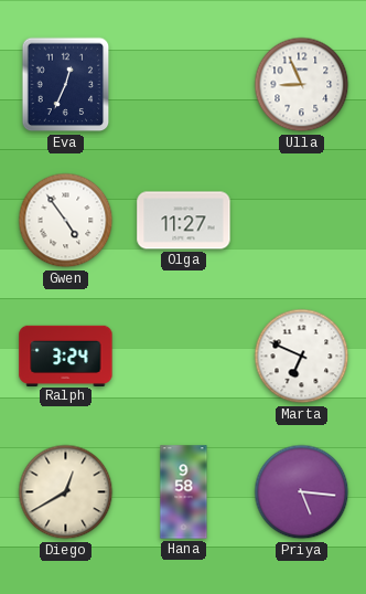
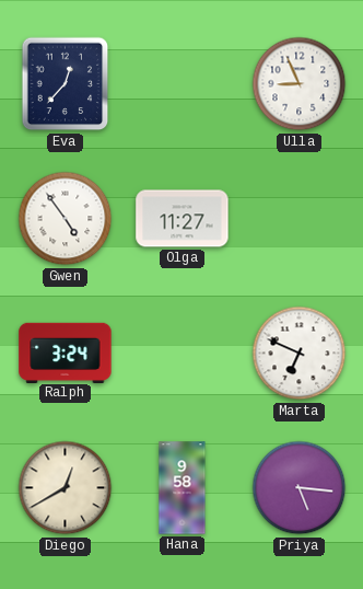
Eva: 12:34 -> 12:37
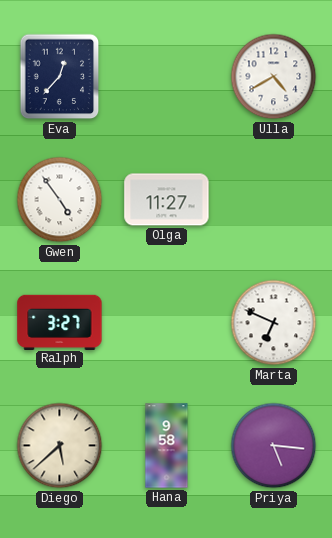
Ulla: 8:56 -> 4:40
Ralph: 3:24 -> 3:27
Diego: 12:40 -> 5:38
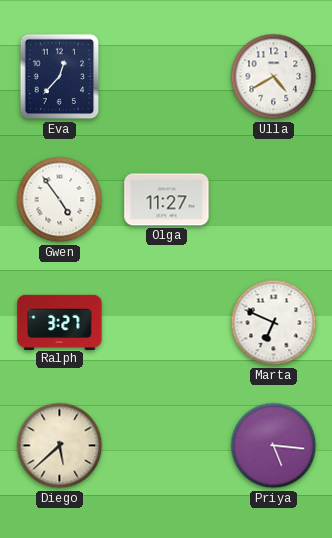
Hana: 9:58 -> none
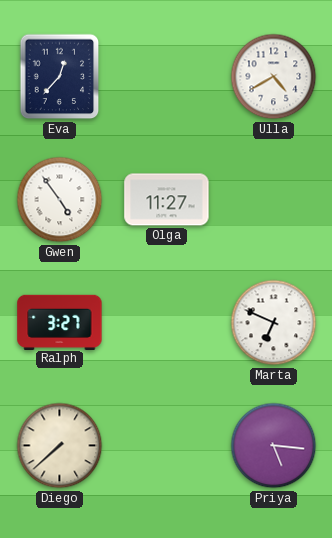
Diego: 5:38 -> 7:38
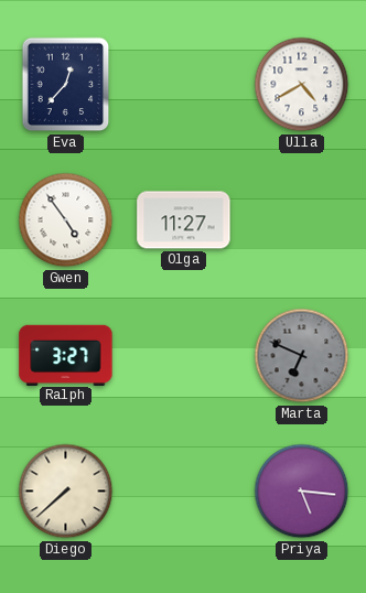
Marta dial: white -> grey
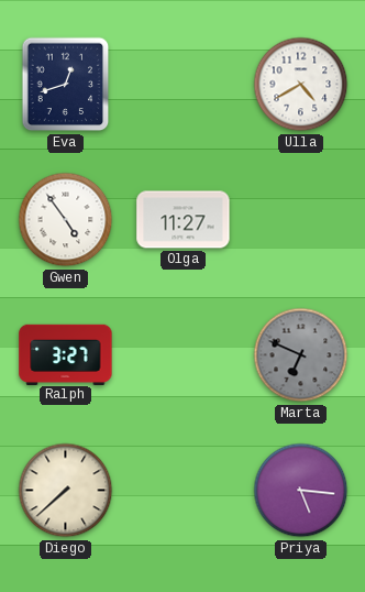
Eva: 12:37 -> 12:42
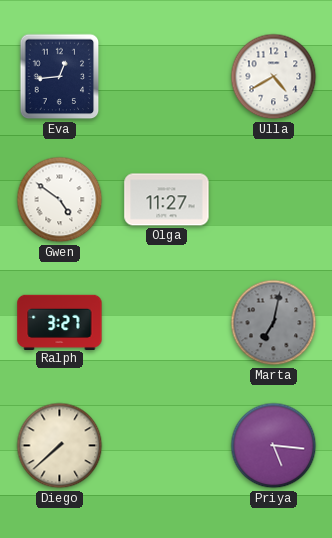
Eva: 12:42 -> 12:44
Gwen: 4:54 -> 4:51
Marta: 6:49 -> 7:02
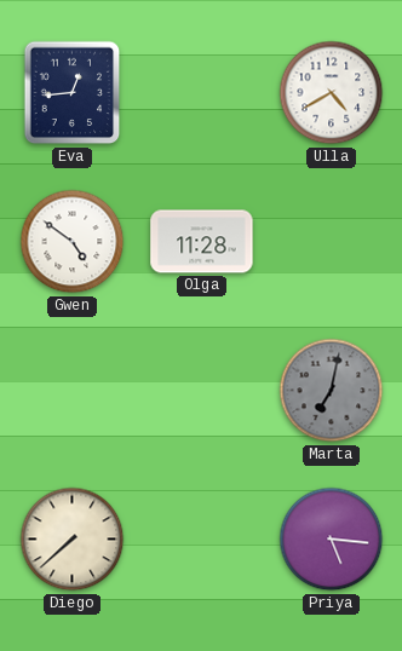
Olga: 11:27 -> 11:28
Ralph: 3:27 -> none
